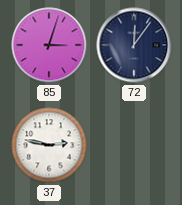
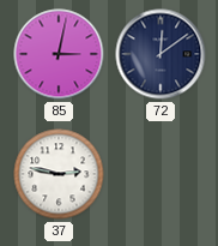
85: 3:03 -> 3:02
72: 12:06 -> 12:09
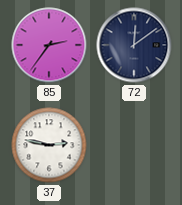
85: 3:02 -> 2:36
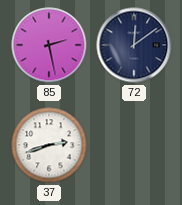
85: 2:36 -> 2:28
37: 2:47 -> 2:42
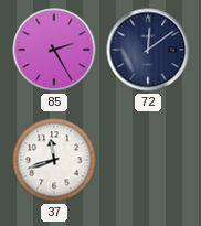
85: 2:28 -> 2:25
37: 2:42 -> 11:42
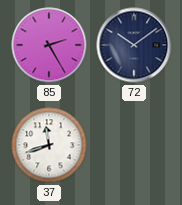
72: 12:09 -> 10:09
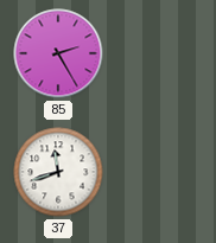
72: 10:09 -> none
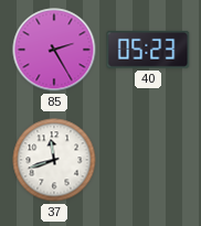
40: none -> 05:23
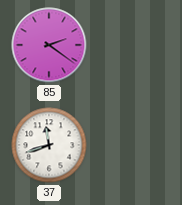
85: 2:25 -> 2:21
40: 05:23 -> none
